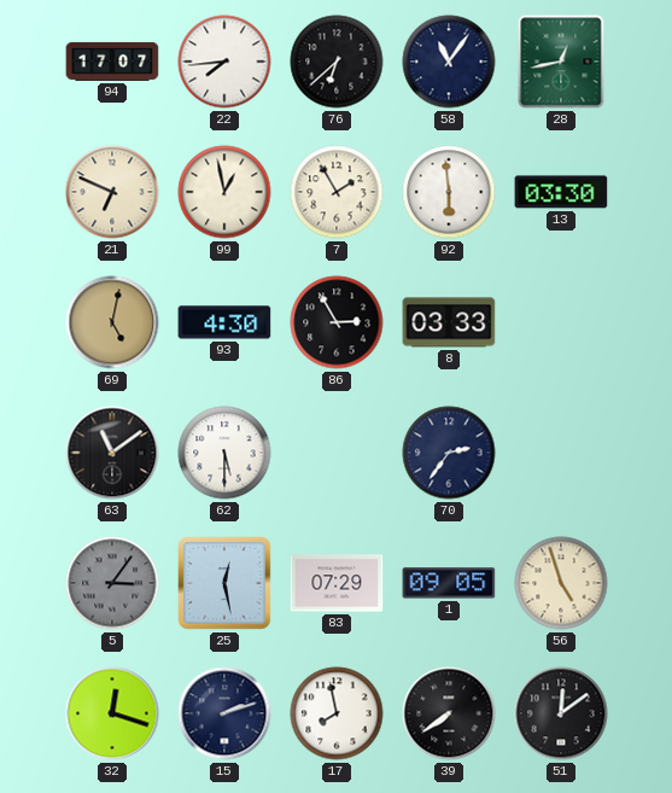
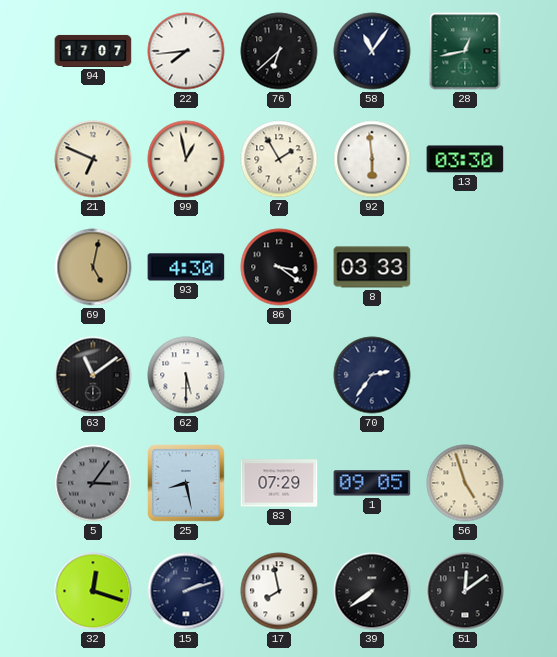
86: 2:55 -> 3:21
25: 12:28 -> 8:28
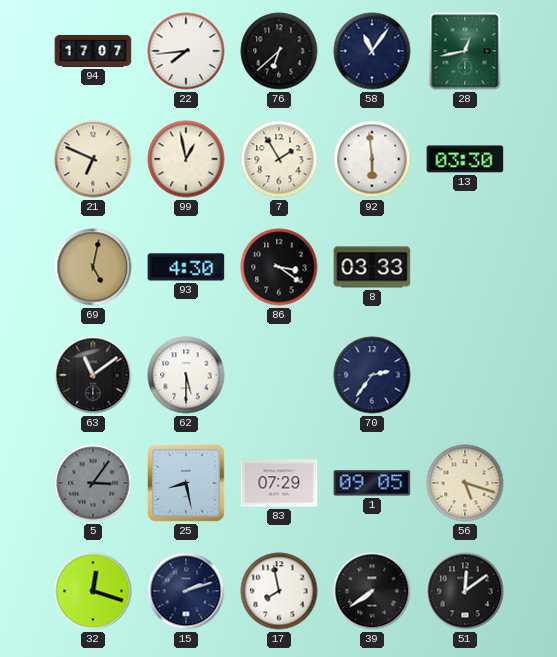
56: 4:57 -> 5:18
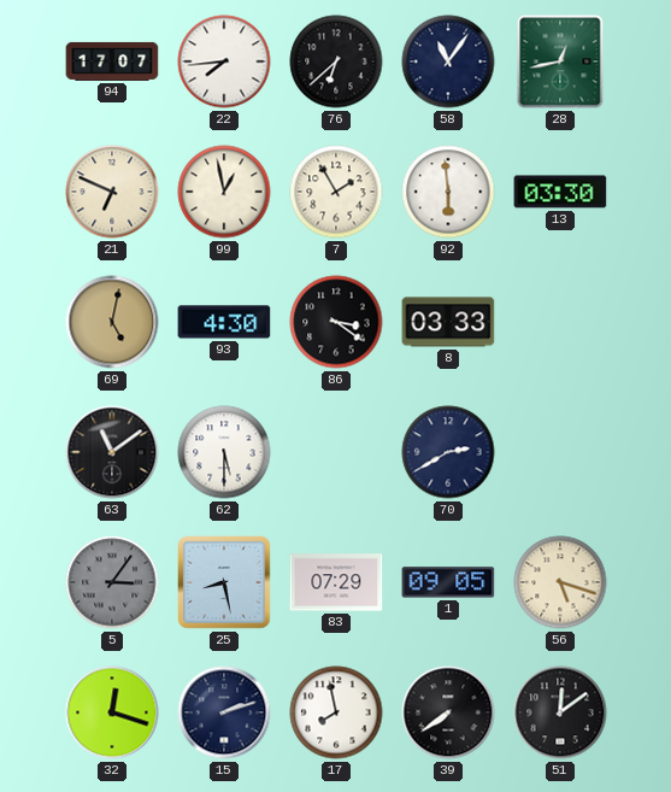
70: 2:36 -> 2:40
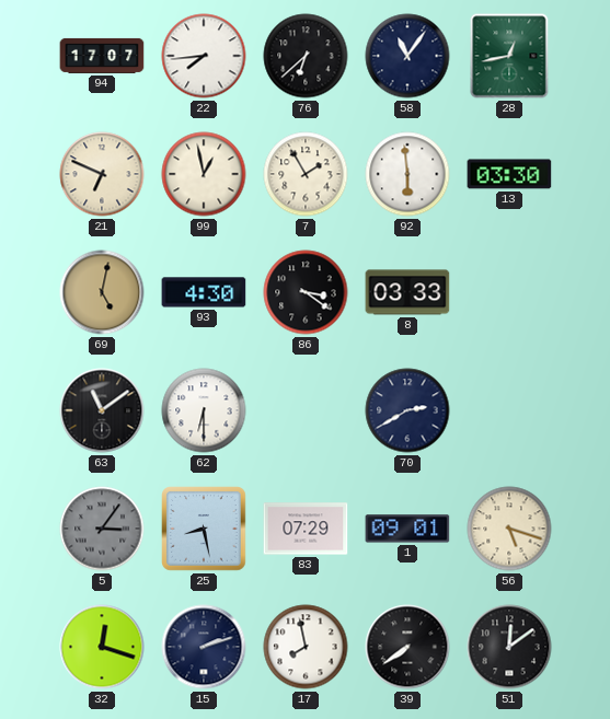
62: 5:30 -> 6:30
1: 09:05 -> 09:01
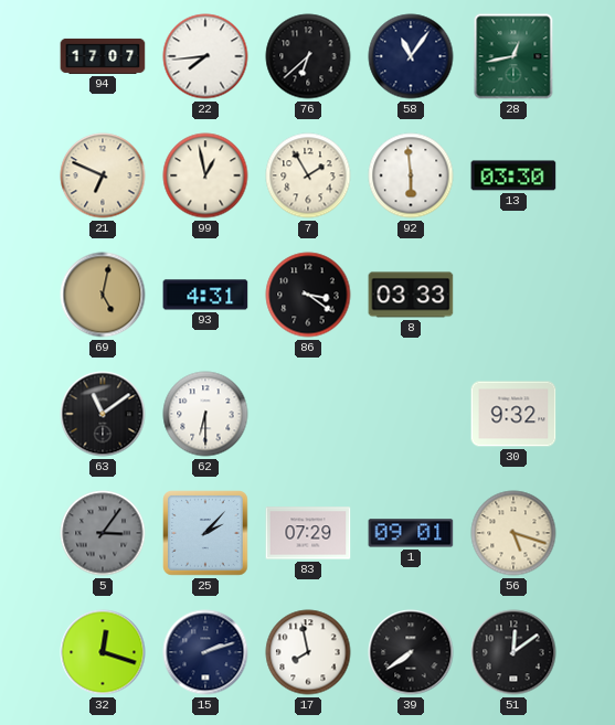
93: 4:30 -> 4:31
70: 2:40 -> none
30: none -> 9:32
25: 8:28 -> 2:07
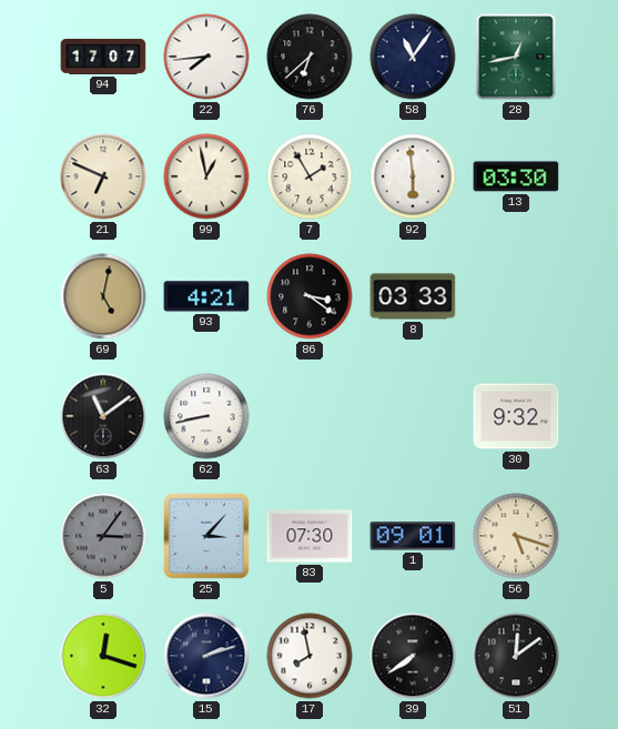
93: 4:31 -> 4:21
62: 6:30 -> 8:43
25: 2:07 -> 3:07
83: 07:29 -> 07:30
